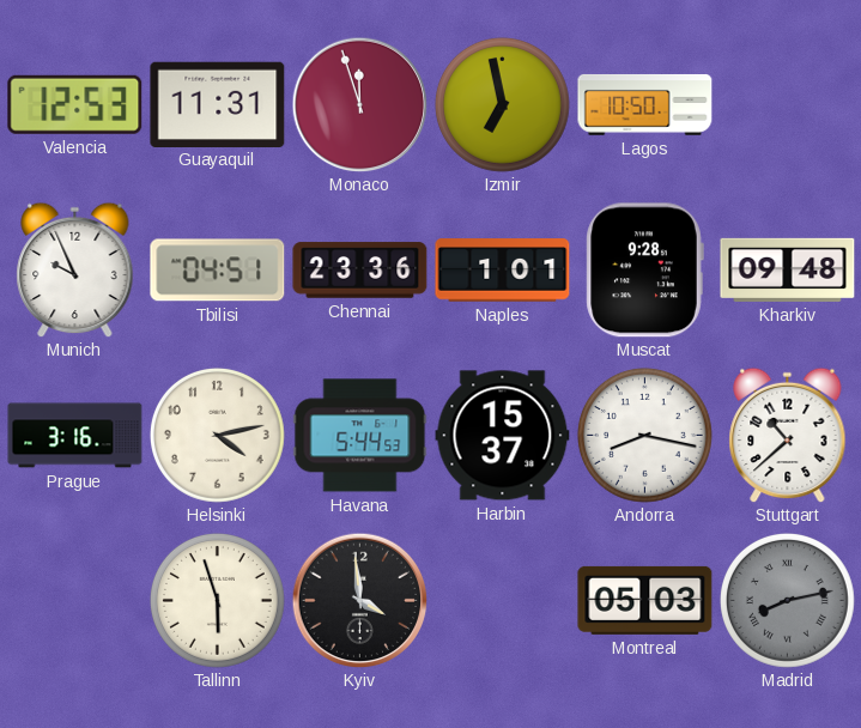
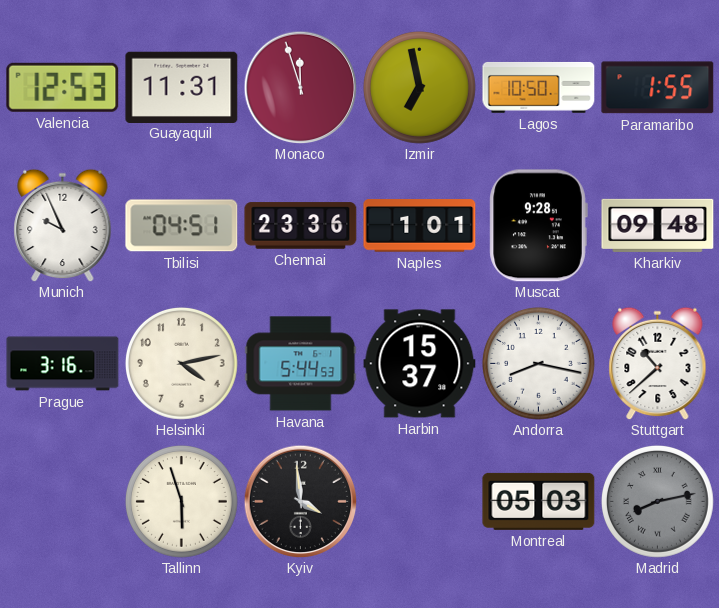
Paramaribo: none -> 1:55
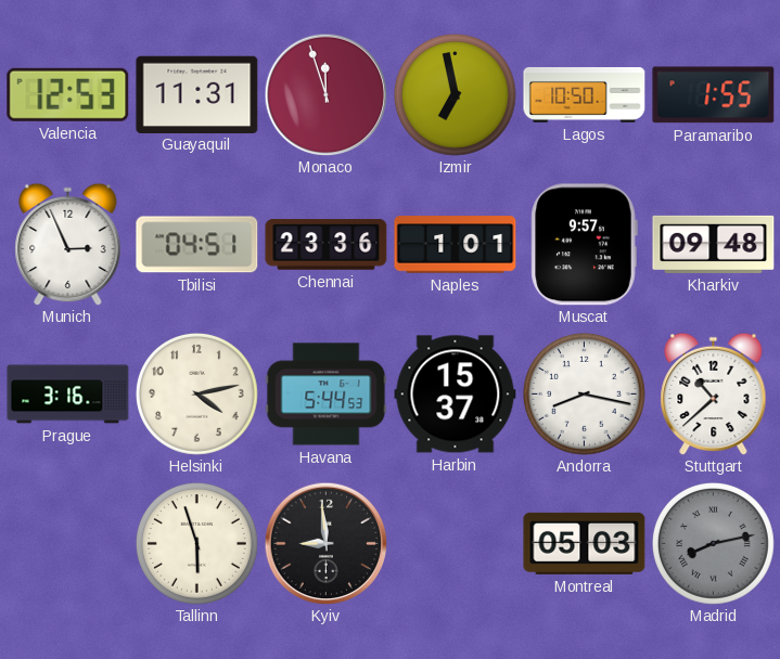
Munich: 9:56 -> 2:56
Muscat: 9:28 -> 9:57
Kyiv: 3:59 -> 8:59
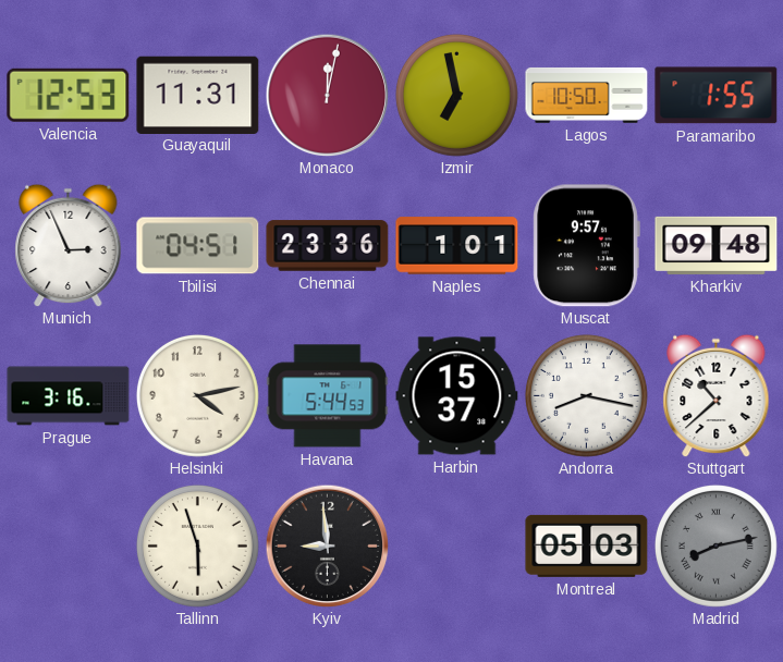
Monaco: 11:57 -> 12:02
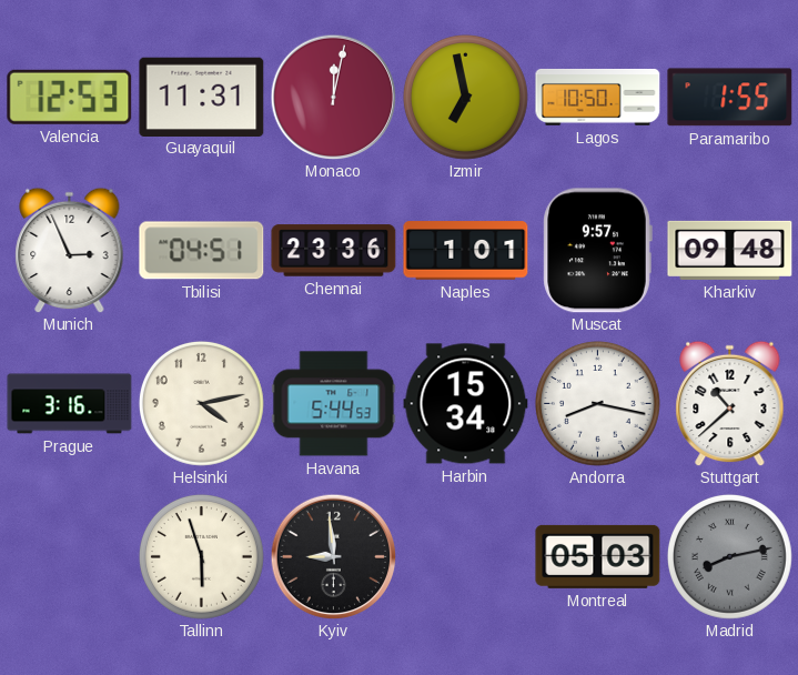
Harbin: 15:37 -> 15:34
